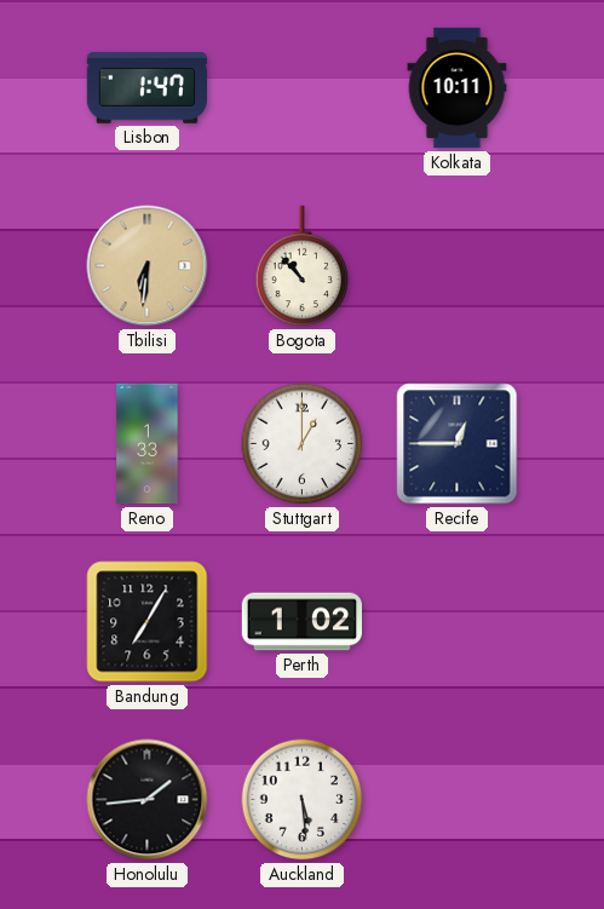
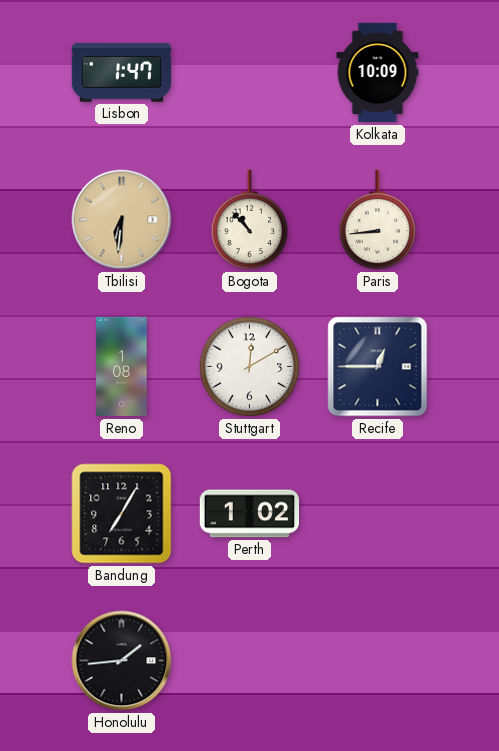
Kolkata: 10:11 -> 10:09
Paris: none -> 8:44
Reno: 1:33 -> 1:08
Stuttgart: 1:00 -> 12:10
Auckland: 5:29 -> none
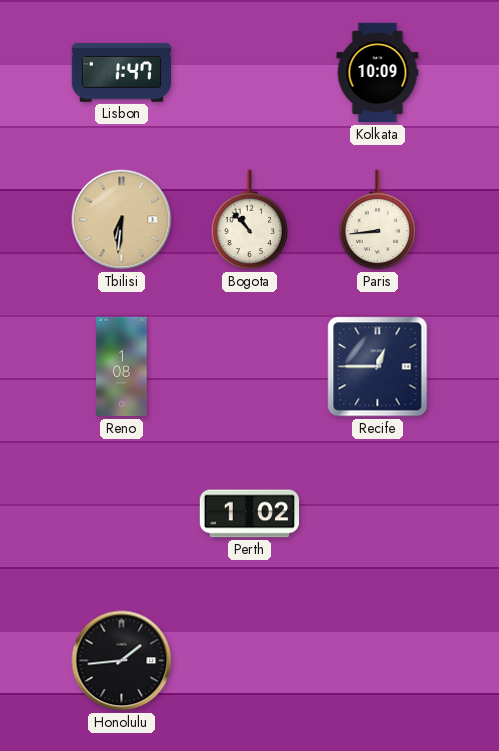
Stuttgart: 12:10 -> none
Bandung: 7:05 -> none
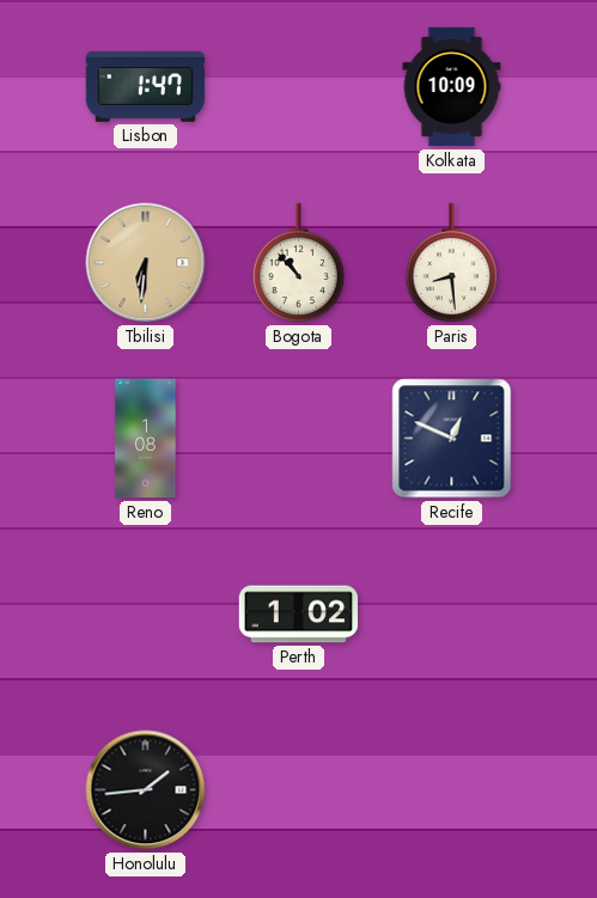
Paris: 8:44 -> 8:29
Recife: 12:45 -> 12:49
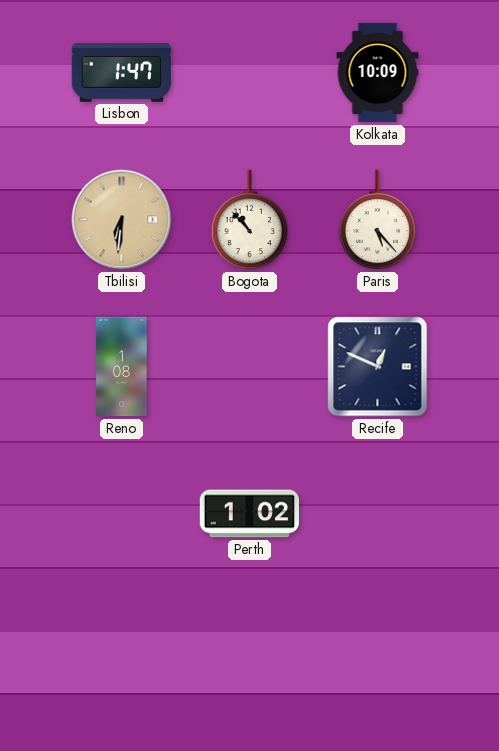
Paris: 8:29 -> 5:23
Honolulu: 1:44 -> none
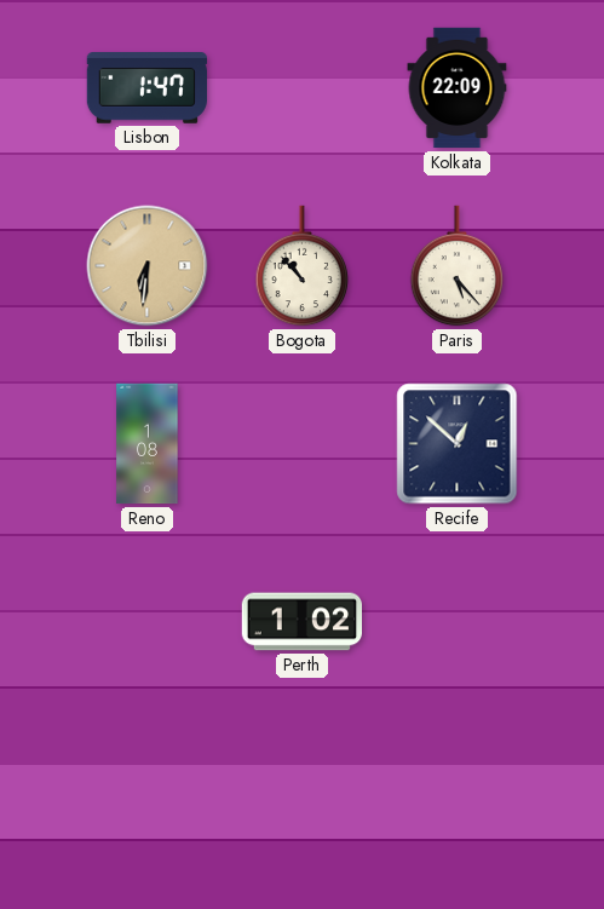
Kolkata: 10:09 -> 22:09
Recife: 12:49 -> 12:52
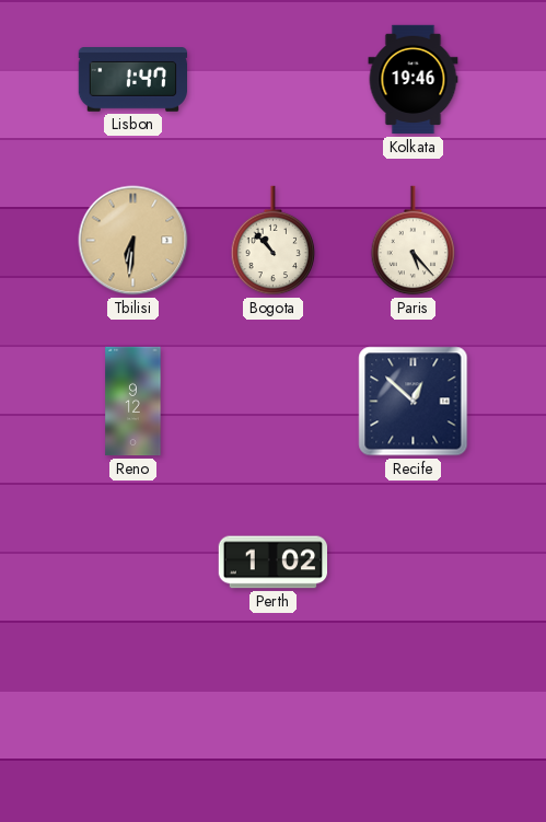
Kolkata: 22:09 -> 19:46
Reno: 1:08 -> 9:12
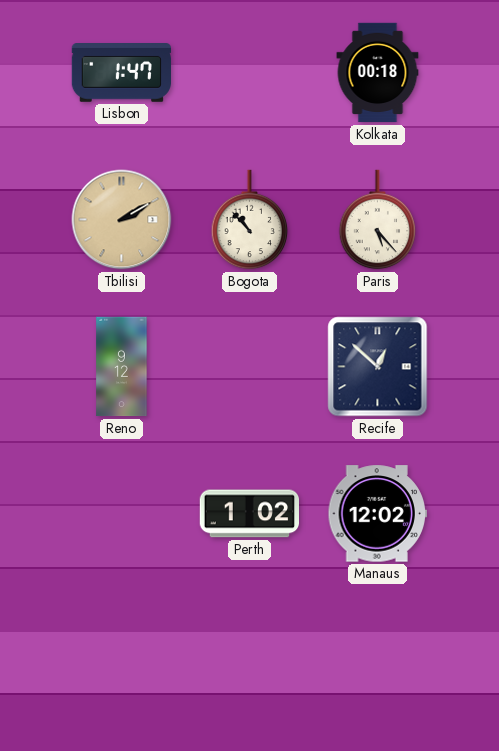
Kolkata: 19:46 -> 00:18
Tbilisi: 6:31 -> 2:10
Manaus: none -> 12:02
